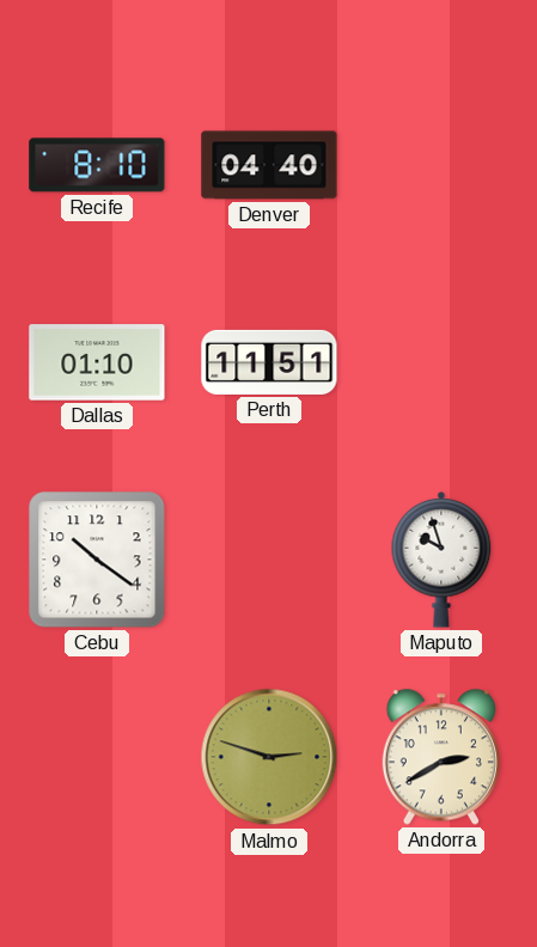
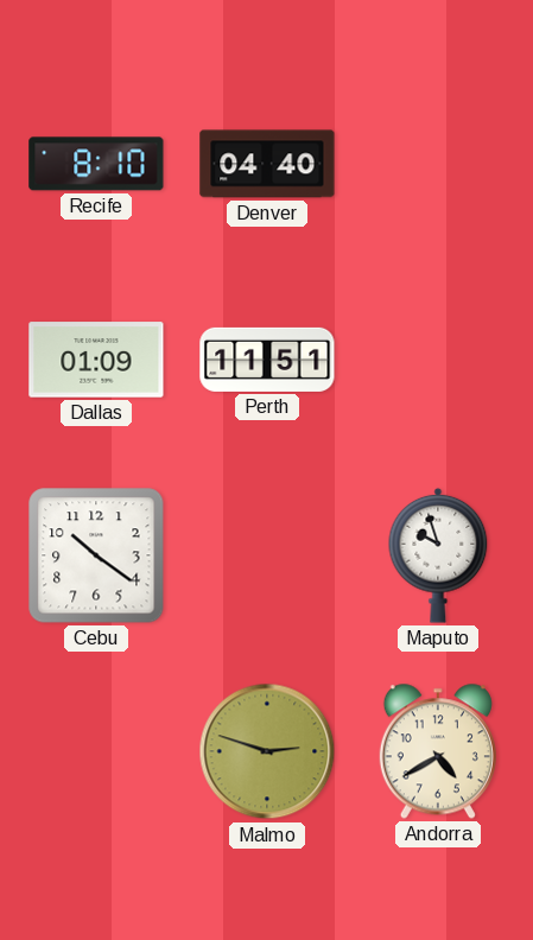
Dallas: 01:10 -> 01:09
Andorra: 2:40 -> 4:40
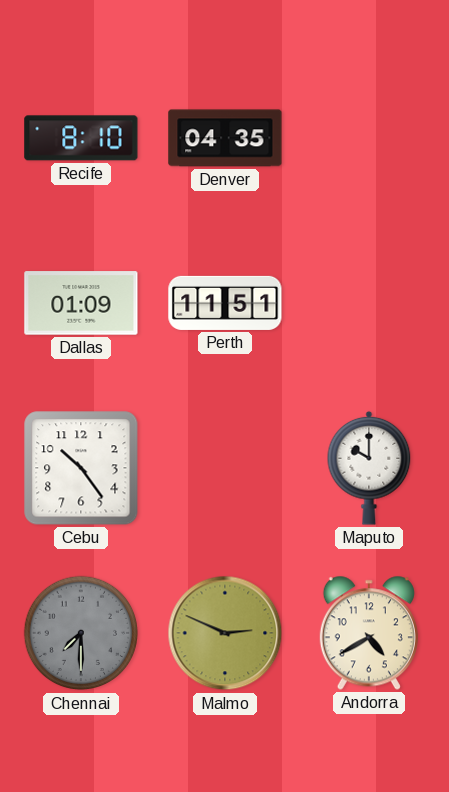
Denver: 04:40 -> 04:35
Cebu: 10:21 -> 10:24
Maputo: 9:57 -> 10:00
Chennai: none -> 7:30
Malmo: 2:48 -> 2:49
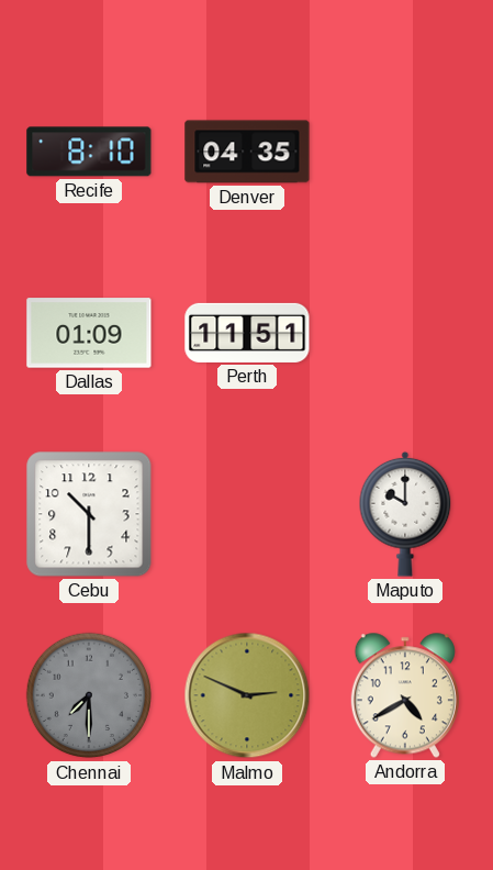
Cebu: 10:24 -> 10:30
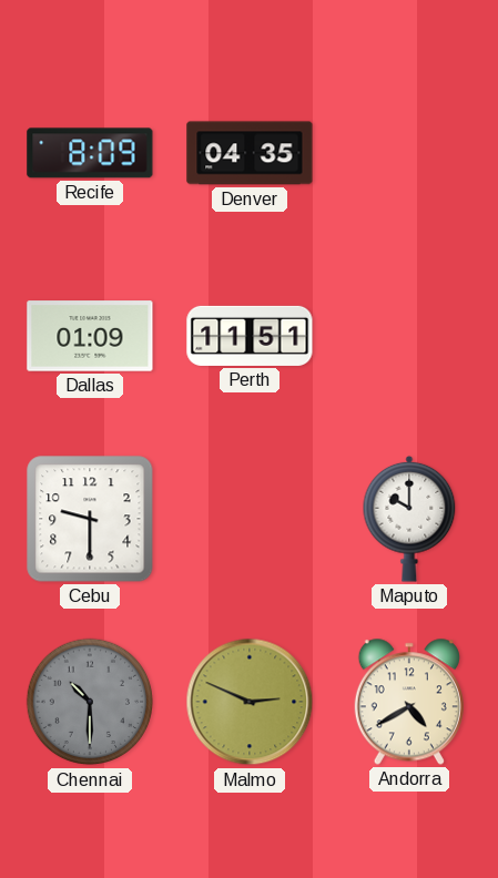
Recife: 8:10 -> 8:09
Cebu: 10:30 -> 9:30
Chennai: 7:30 -> 10:30
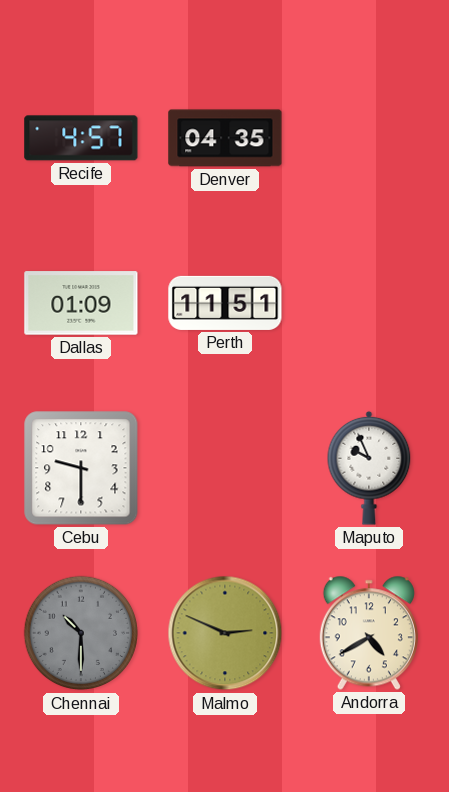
Recife: 8:09 -> 4:57
Maputo: 10:00 -> 9:56
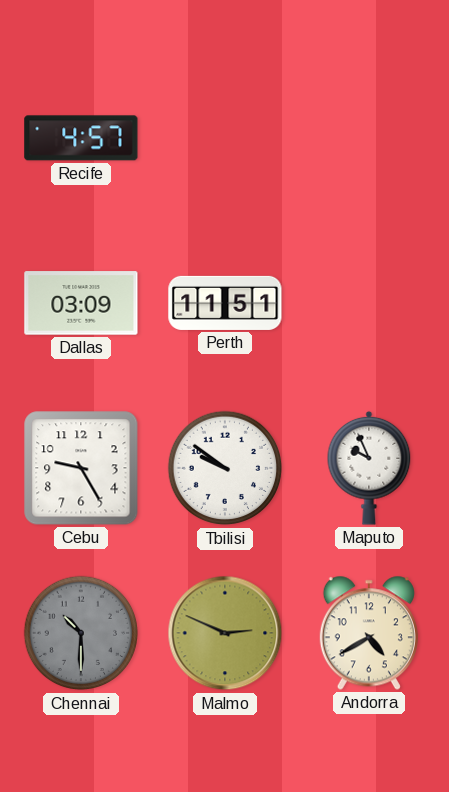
Denver: 04:35 -> none
Dallas: 01:09 -> 03:09
Cebu: 9:30 -> 9:25
Tbilisi: none -> 9:51
